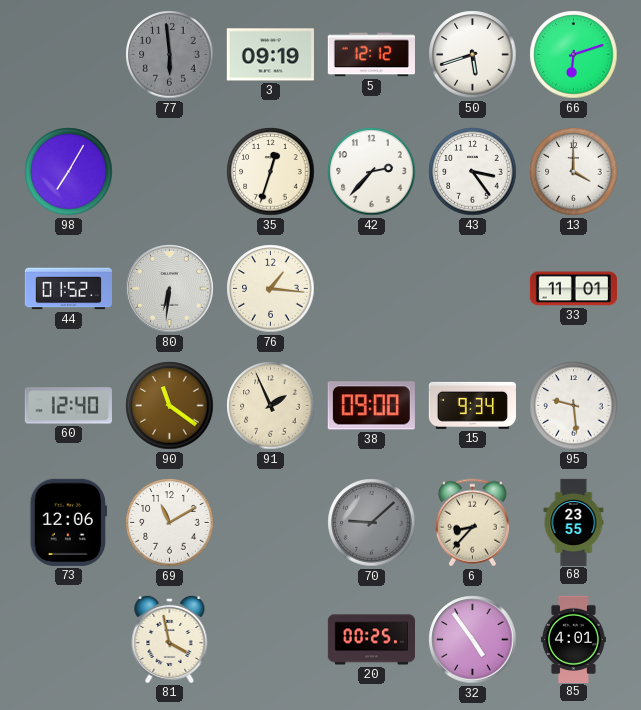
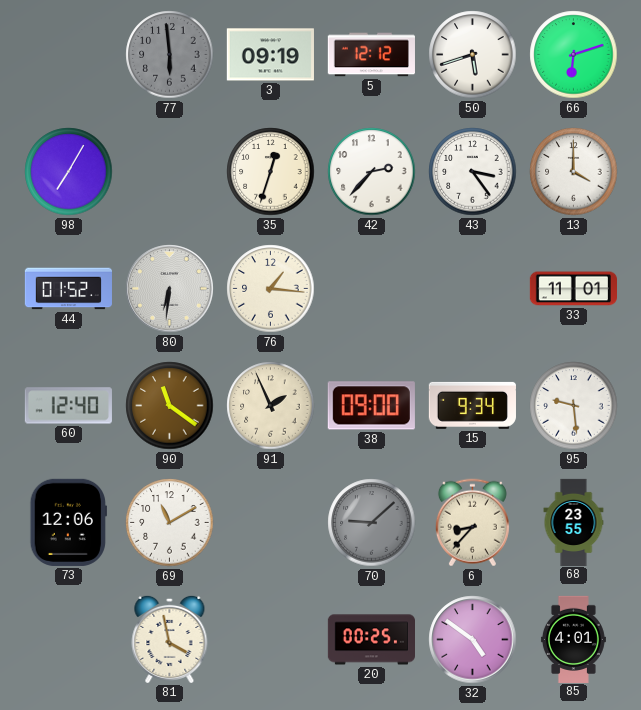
32: 4:54 -> 4:51
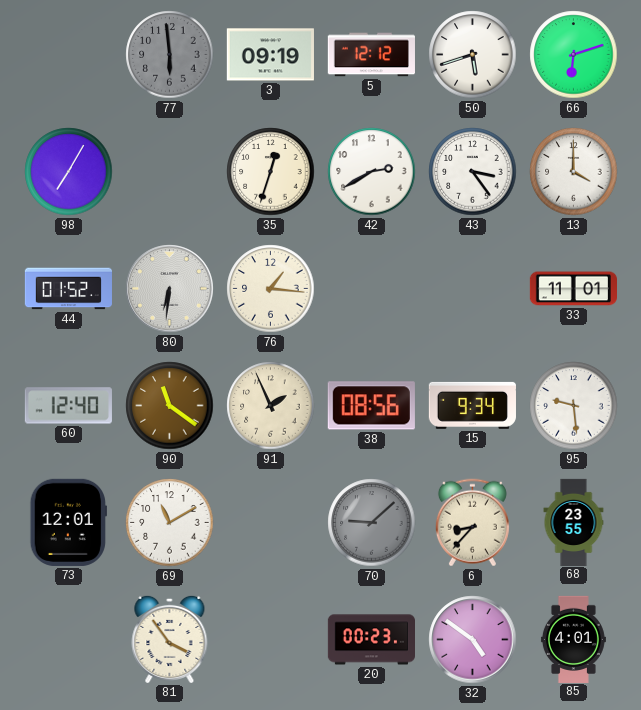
42: 2:37 -> 2:40
38: 09:00 -> 08:56
73: 12:06 -> 12:01
81: 3:58 -> 3:54
20: 00:25 -> 00:23
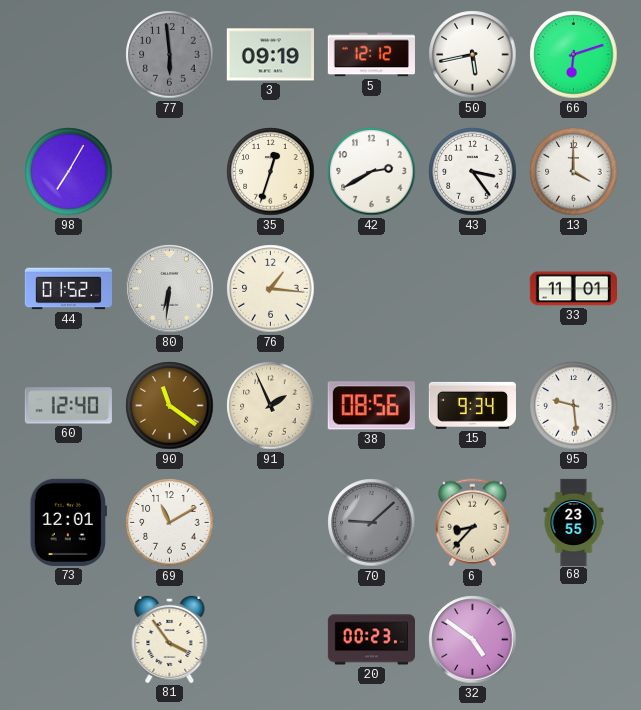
50: 5:42 -> 5:43
85: 4:01 -> none
